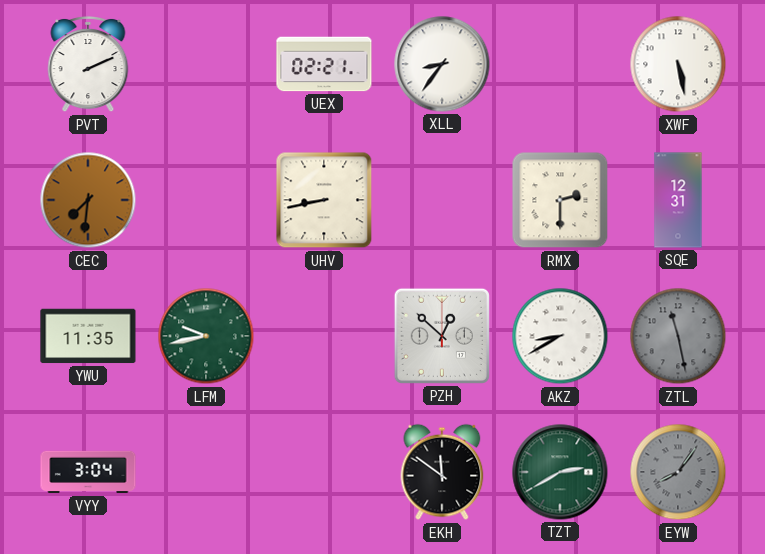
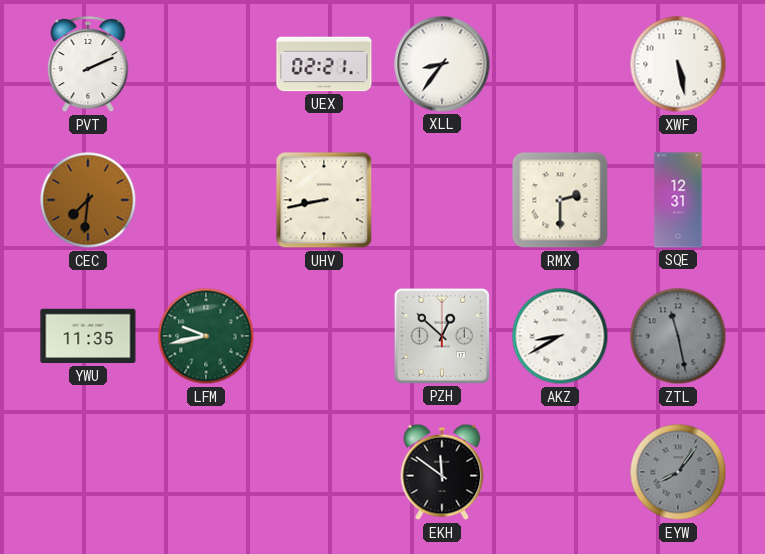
VYY: 3:04 -> none
TZT: 2:40 -> none
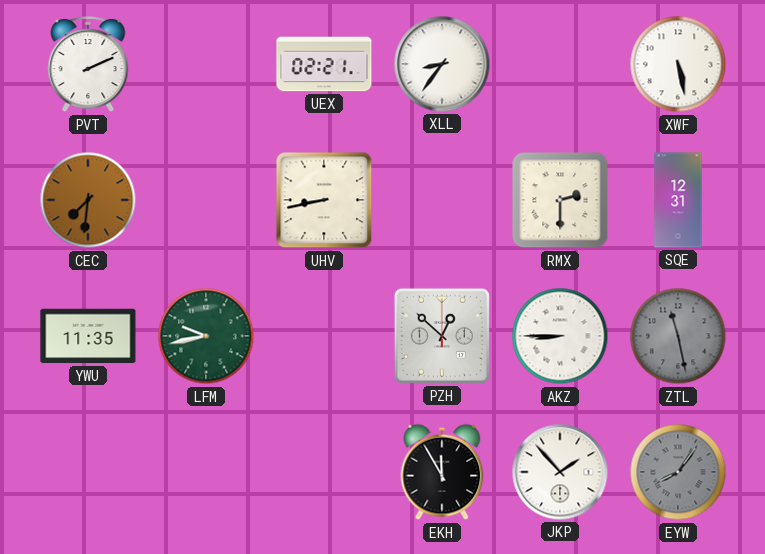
AKZ: 8:40 -> 8:45
EKH: 11:51 -> 11:55
JKP: none -> 1:53
